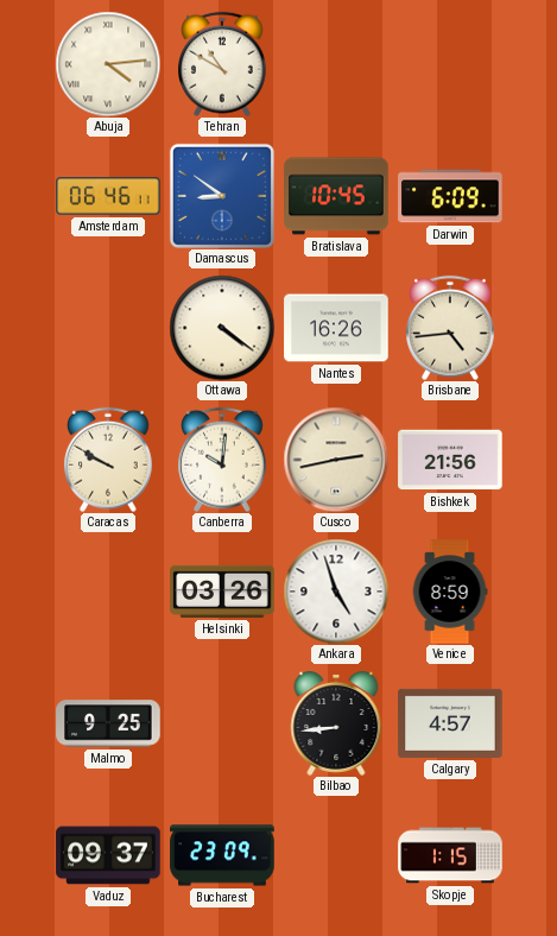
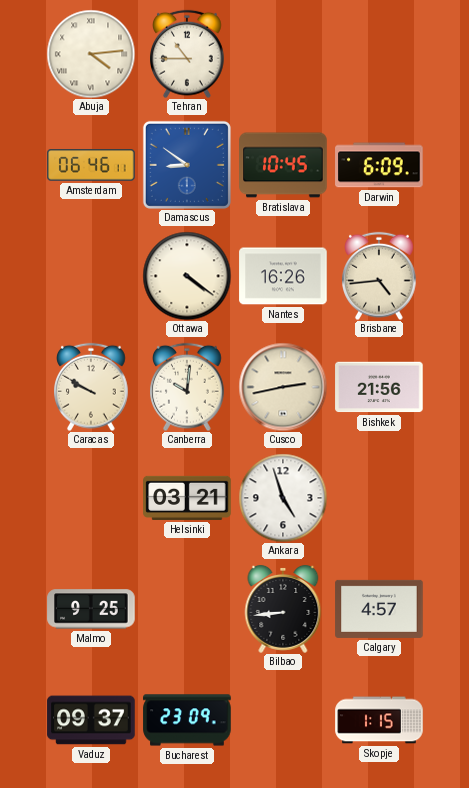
Tehran: 10:50 -> 10:45
Helsinki: 03:26 -> 03:21
Venice: 8:59 -> none
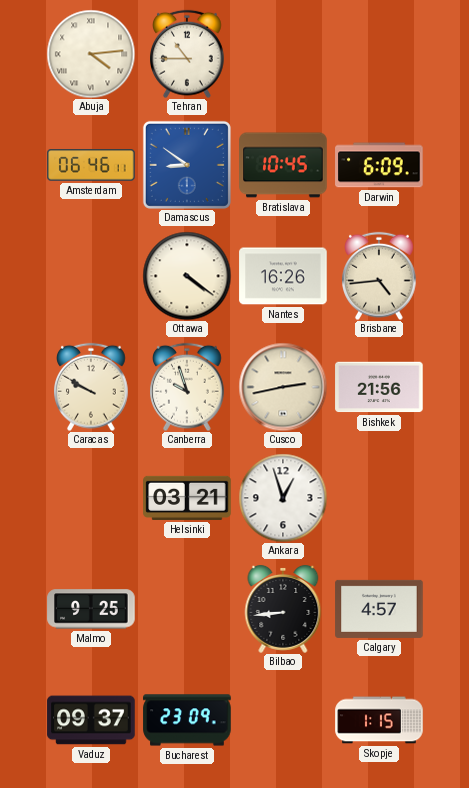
Canberra: 10:01 -> 9:57
Ankara: 4:57 -> 12:57
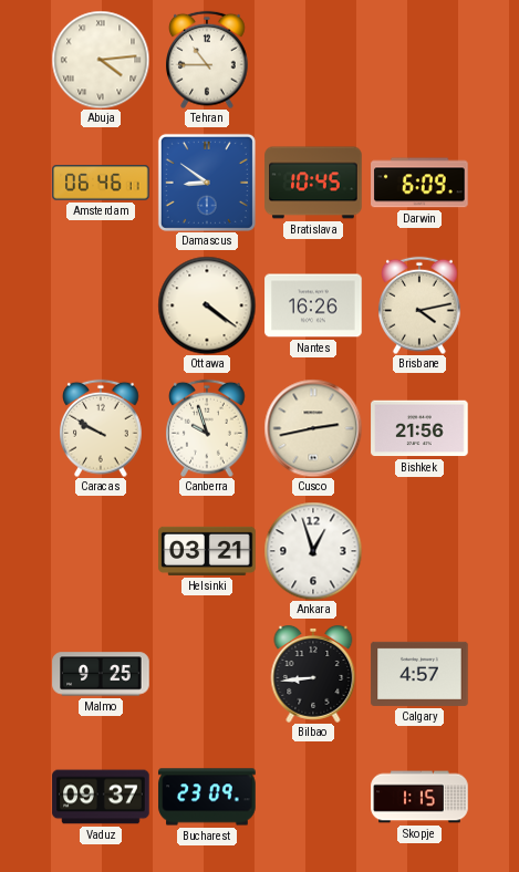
Brisbane: 4:44 -> 4:13
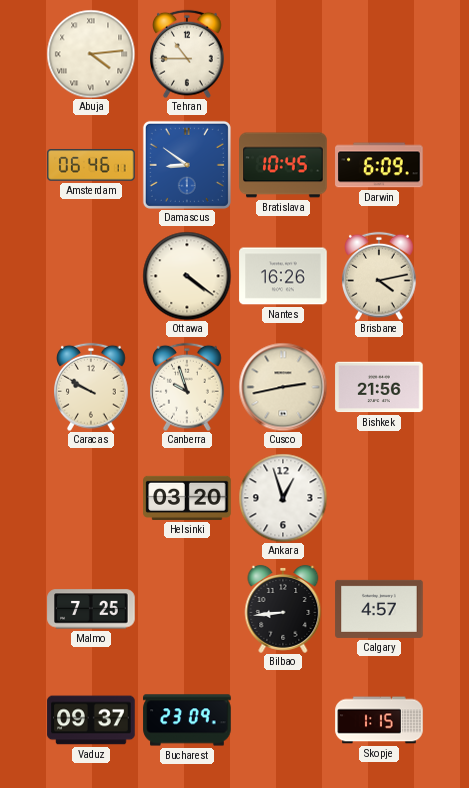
Helsinki: 03:21 -> 03:20
Malmo: 9:25 -> 7:25
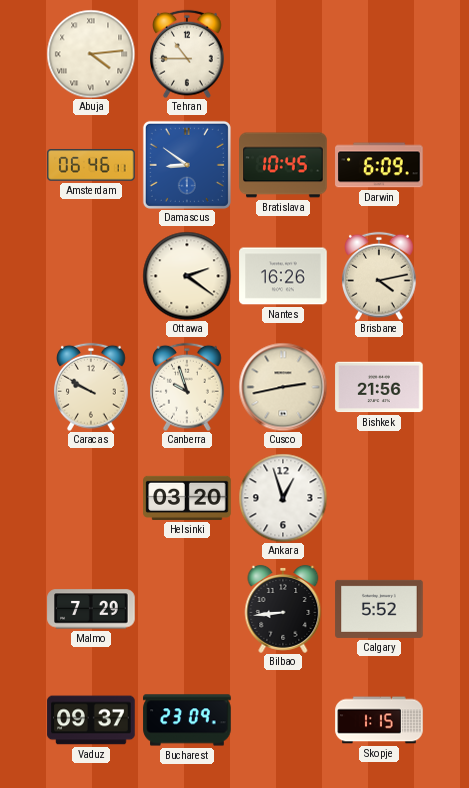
Ottawa: 4:21 -> 2:21
Malmo: 7:25 -> 7:29
Calgary: 4:57 -> 5:52
